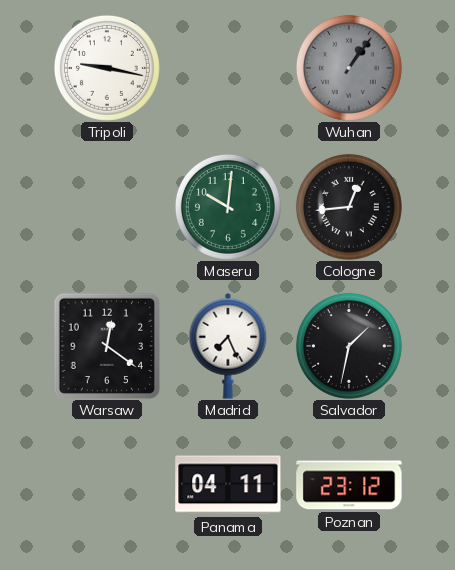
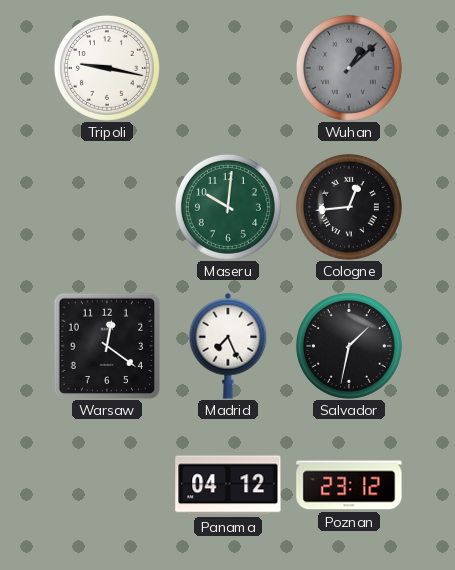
Wuhan: 1:06 -> 1:08
Panama: 04:11 -> 04:12
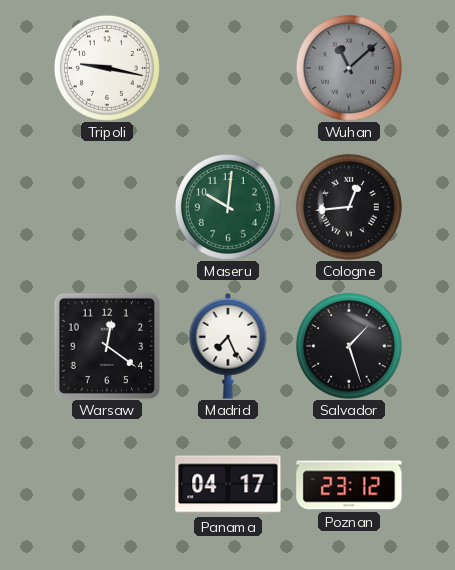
Wuhan: 1:08 -> 11:08
Salvador: 1:32 -> 1:27
Panama: 04:12 -> 04:17
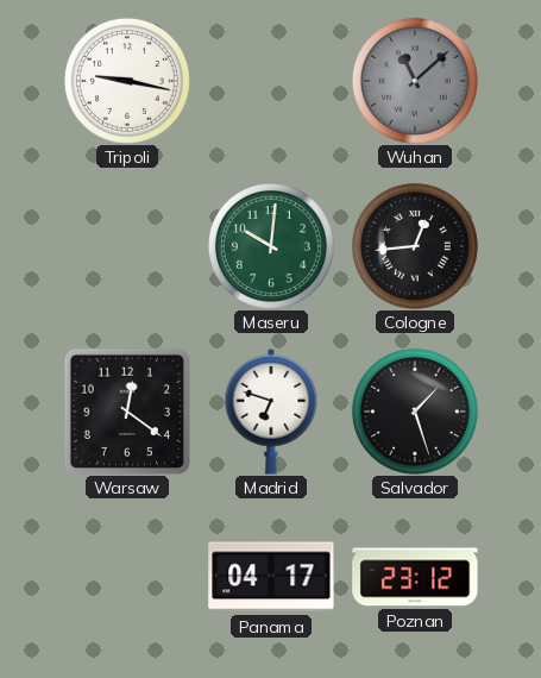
Madrid: 7:26 -> 6:48
